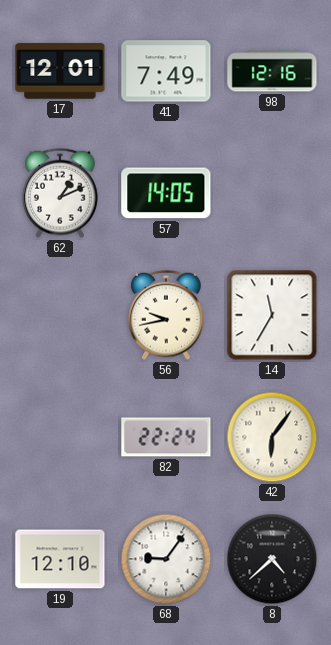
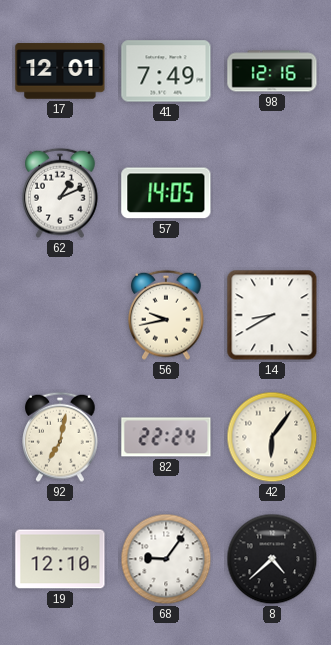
14: 11:35 -> 8:40
92: none -> 7:02
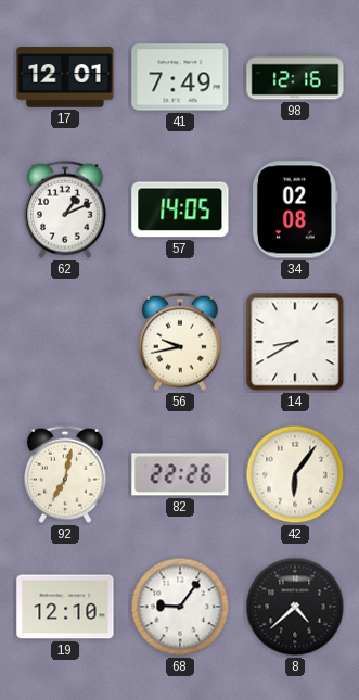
34: none -> 02:08
82: 22:24 -> 22:26
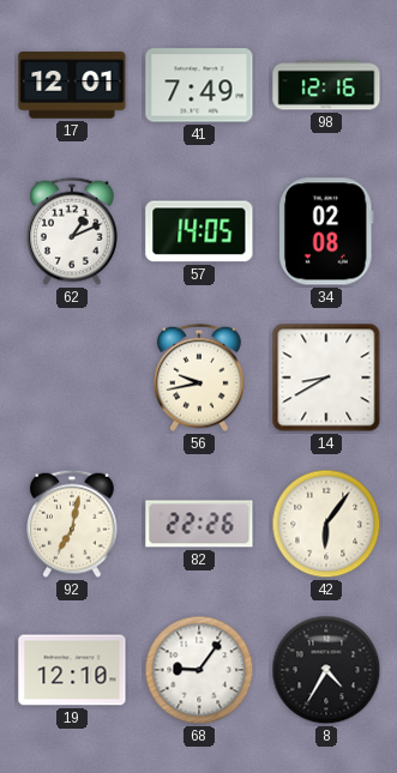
8: 4:38 -> 4:35
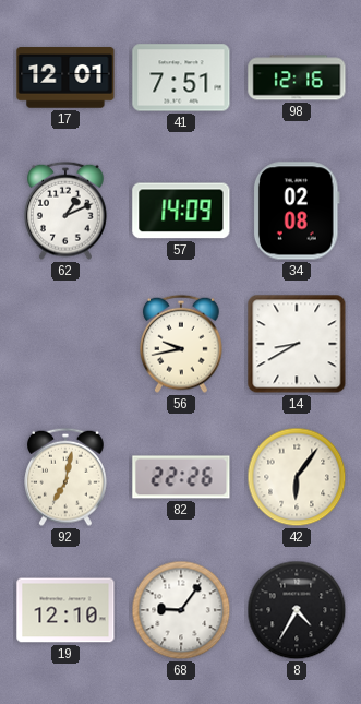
41: 7:49 -> 7:51
57: 14:05 -> 14:09
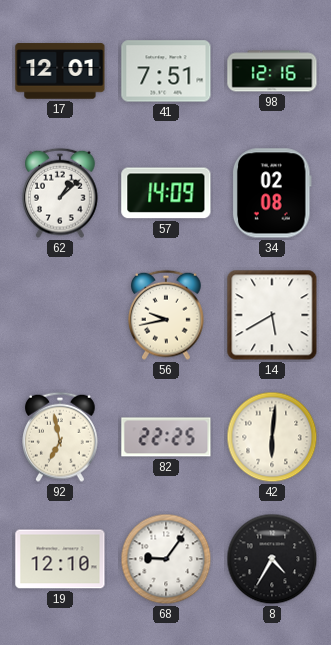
62: 1:11 -> 1:08
14: 8:40 -> 5:40
92: 7:02 -> 6:58
82: 22:26 -> 22:25
42: 6:06 -> 6:01
